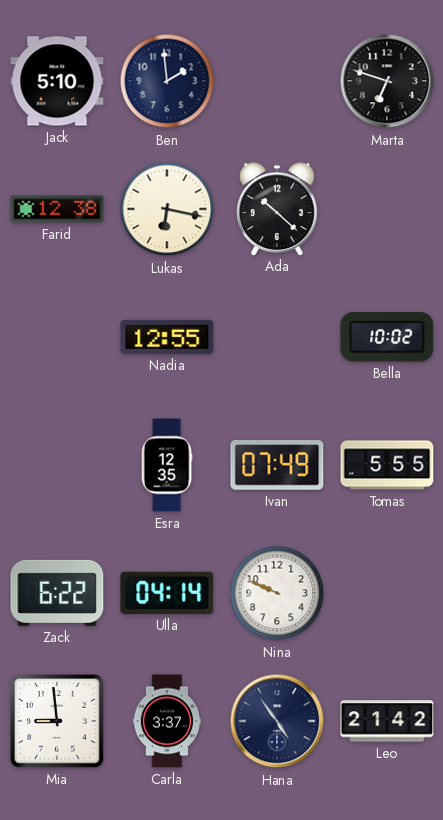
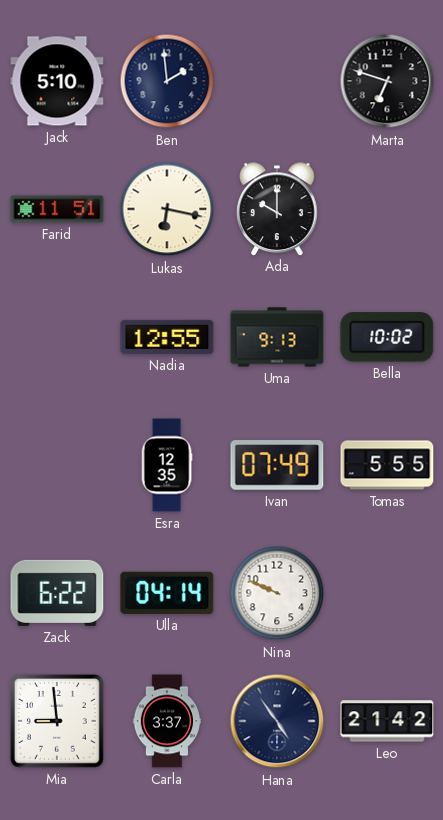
Farid: 12:38 -> 11:51
Ada: 10:22 -> 10:00
Uma: none -> 9:13
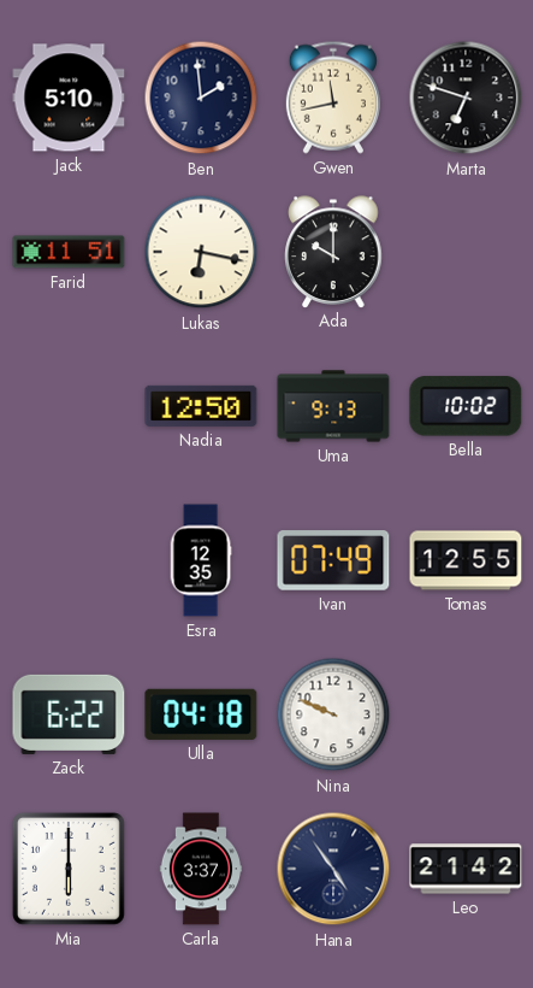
Gwen: none -> 11:43
Nadia: 12:55 -> 12:50
Tomas: 5:55 -> 12:55
Ulla: 04:14 -> 04:18
Mia: 8:59 -> 6:00
